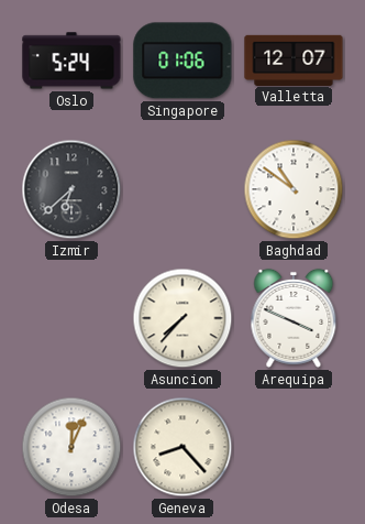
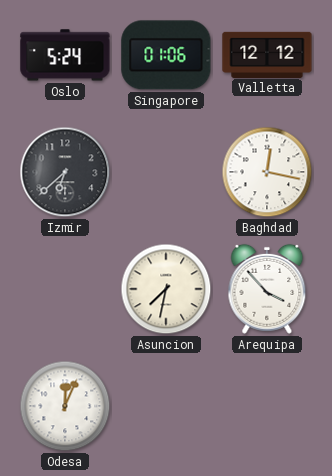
Valletta: 12:07 -> 12:12
Baghdad: 10:51 -> 12:17
Asuncion: 7:37 -> 7:32
Arequipa: 3:49 -> 3:53
Geneva: 8:23 -> none
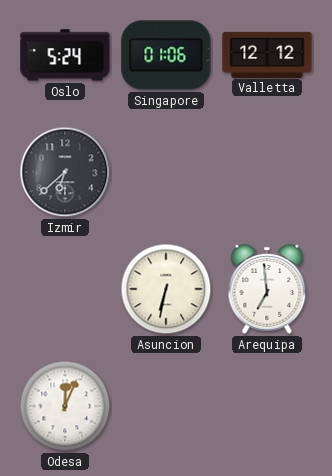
Baghdad: 12:17 -> none
Asuncion: 7:32 -> 6:32
Arequipa: 3:53 -> 6:59
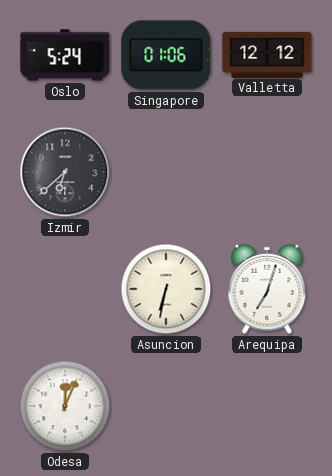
Arequipa: 6:59 -> 7:03
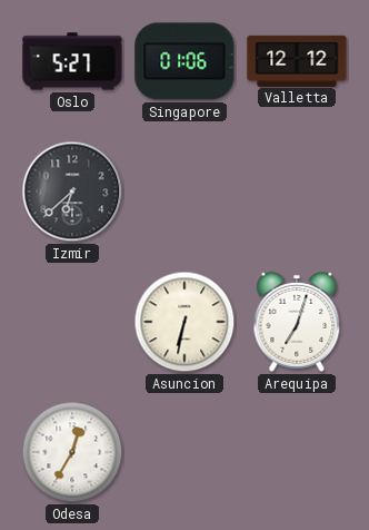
Oslo: 5:24 -> 5:27
Odesa: 12:04 -> 12:35
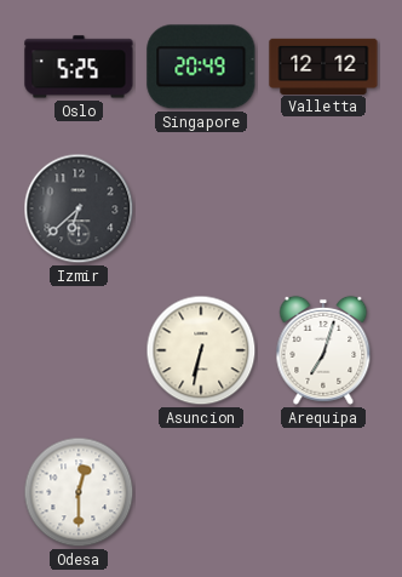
Oslo: 5:27 -> 5:25
Singapore: 01:06 -> 20:49
Odesa: 12:35 -> 12:30
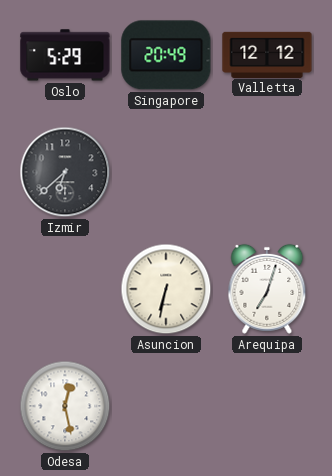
Oslo: 5:25 -> 5:29
Odesa: 12:30 -> 12:28
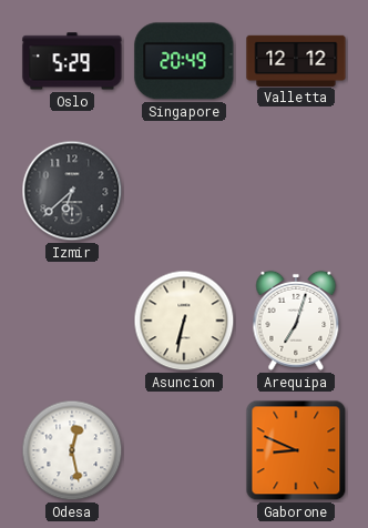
Gaborone: none -> 8:49
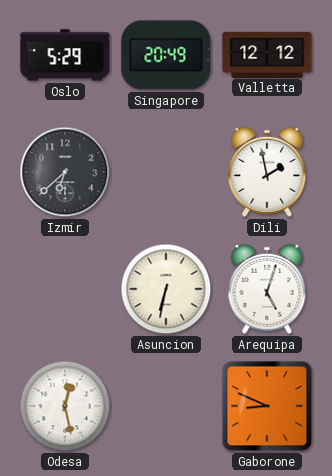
Dili: none -> 1:58
Arequipa: 7:03 -> 5:03
